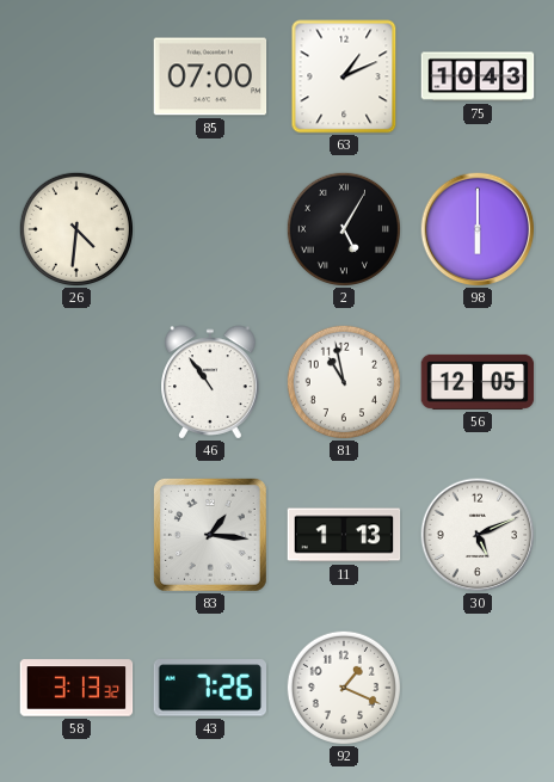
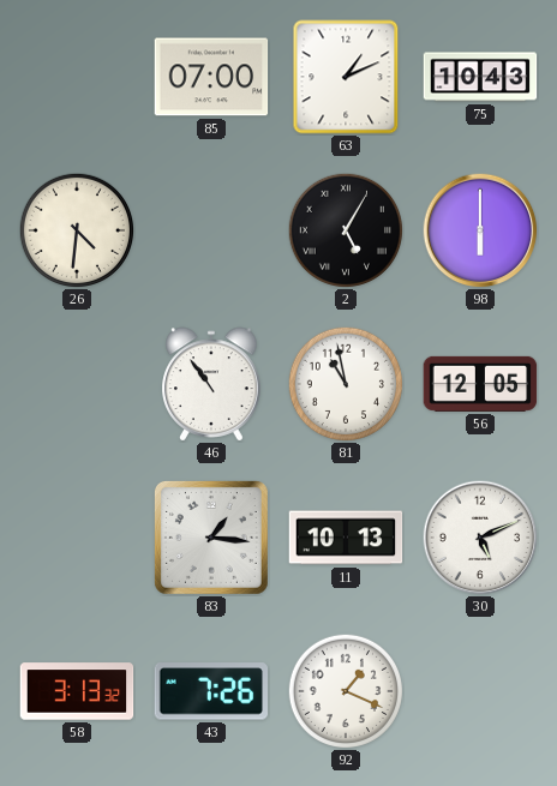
11: 1:13 -> 10:13
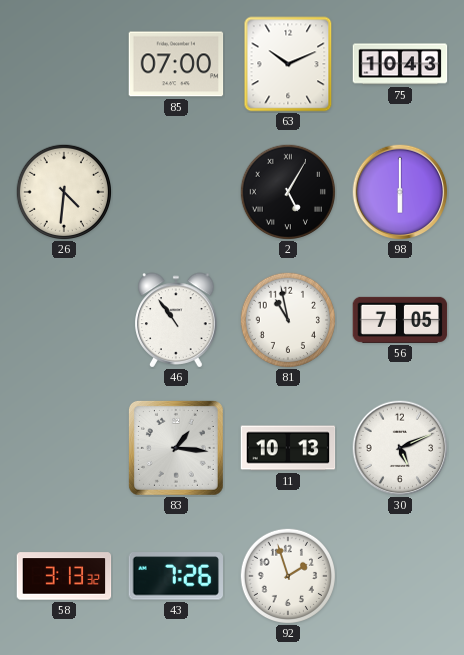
63: 1:11 -> 10:11
56: 12:05 -> 7:05
92: 1:19 -> 1:57
